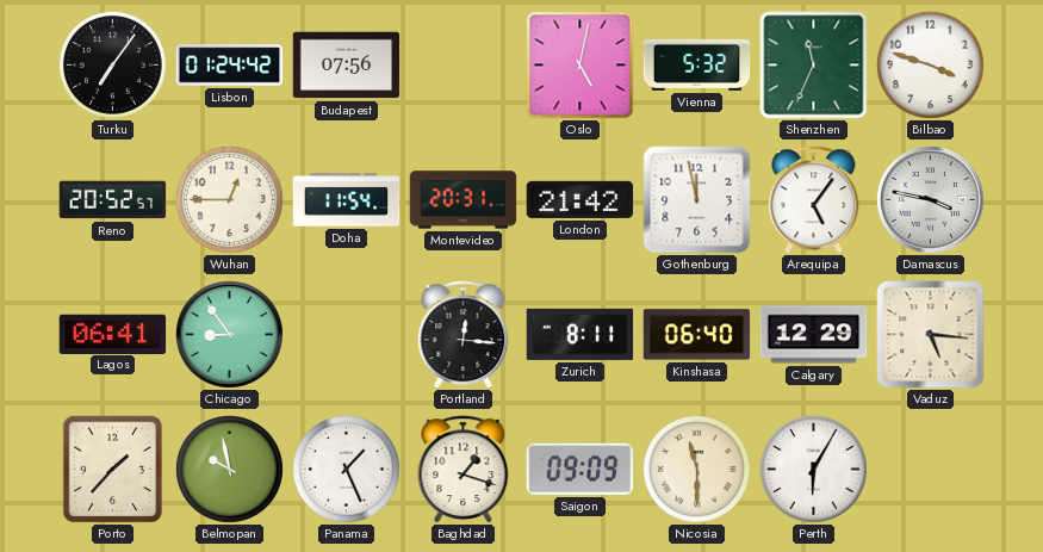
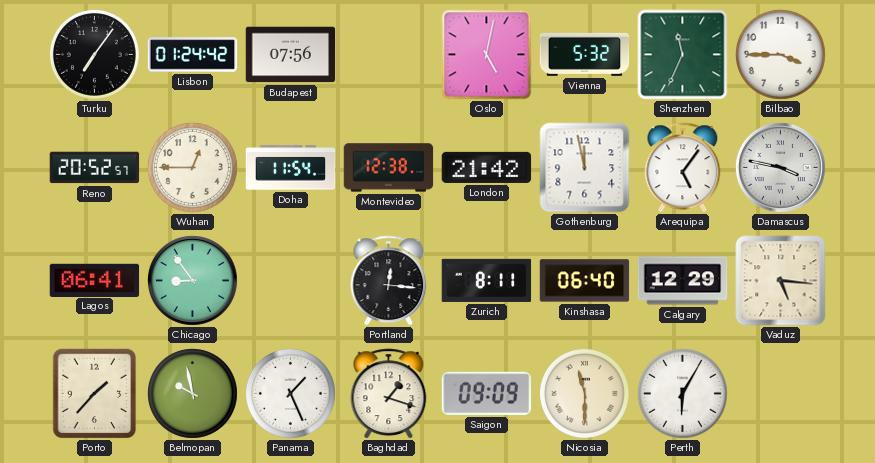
Bilbao: 3:48 -> 3:45
Montevideo: 20:31 -> 12:38
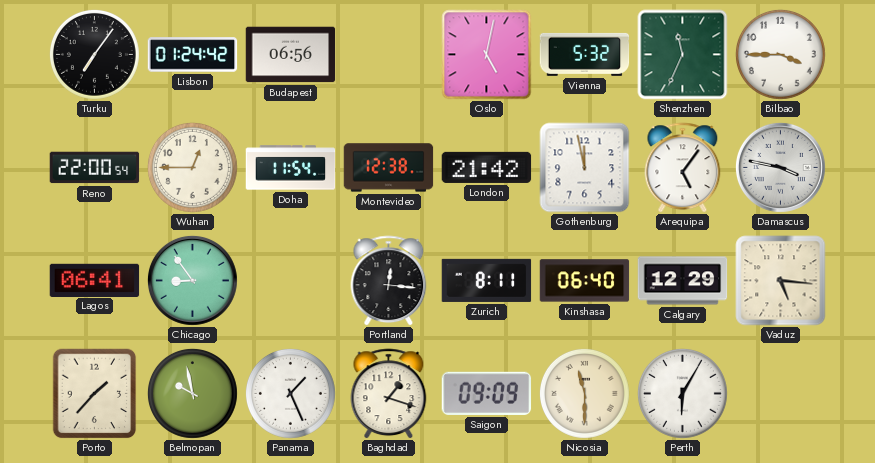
Budapest: 07:56 -> 06:56
Reno: 20:52 -> 22:00
